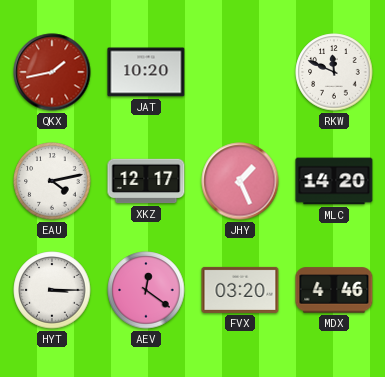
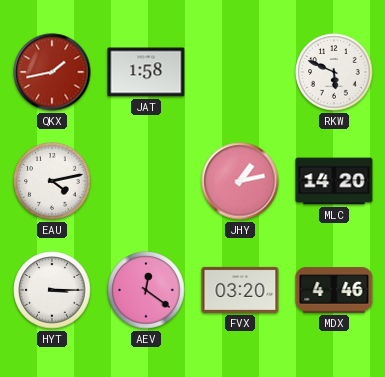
JAT: 10:20 -> 1:58
RKW: 11:49 -> 5:49
XKZ: 12:17 -> none
JHY: 1:26 -> 1:13
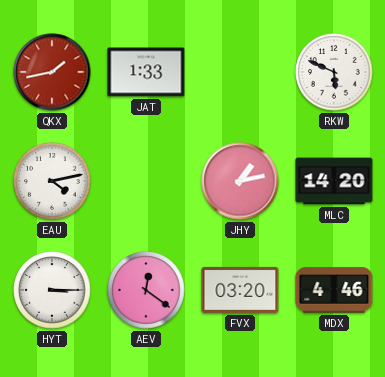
JAT: 1:58 -> 1:33
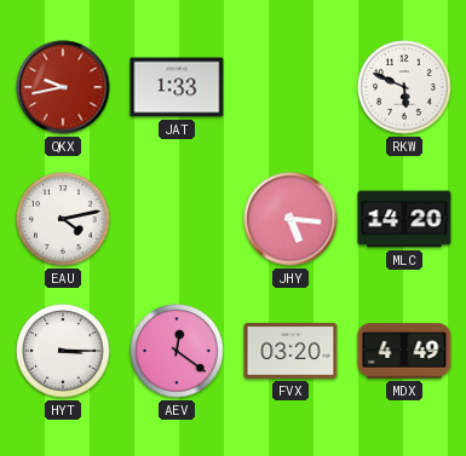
QKX: 1:43 -> 9:43
JHY: 1:13 -> 5:16
MDX: 4:46 -> 4:49
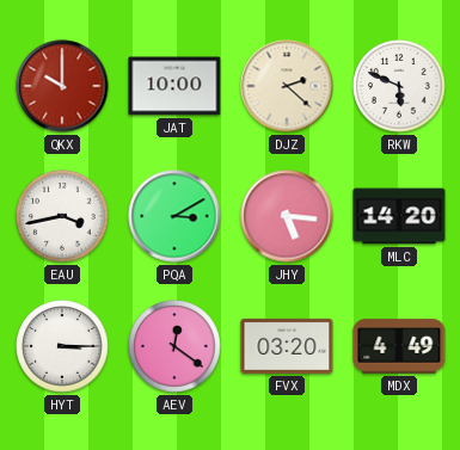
QKX: 9:43 -> 10:00
JAT: 1:33 -> 10:00
DJZ: none -> 2:22
EAU: 4:13 -> 3:43
PQA: none -> 3:10
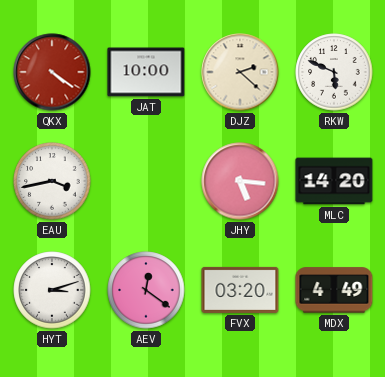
QKX: 10:00 -> 4:21
PQA: 3:10 -> none
HYT: 3:15 -> 3:12
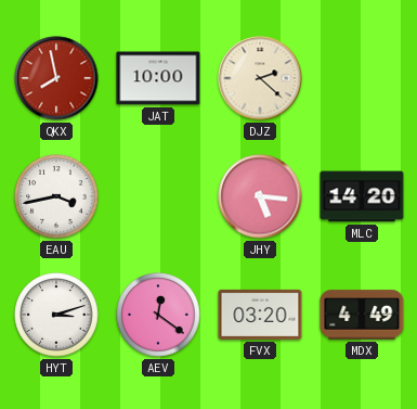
QKX: 4:21 -> 7:58
RKW: 5:49 -> none
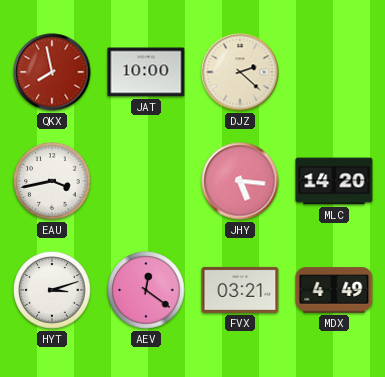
FVX: 03:20 -> 03:21
